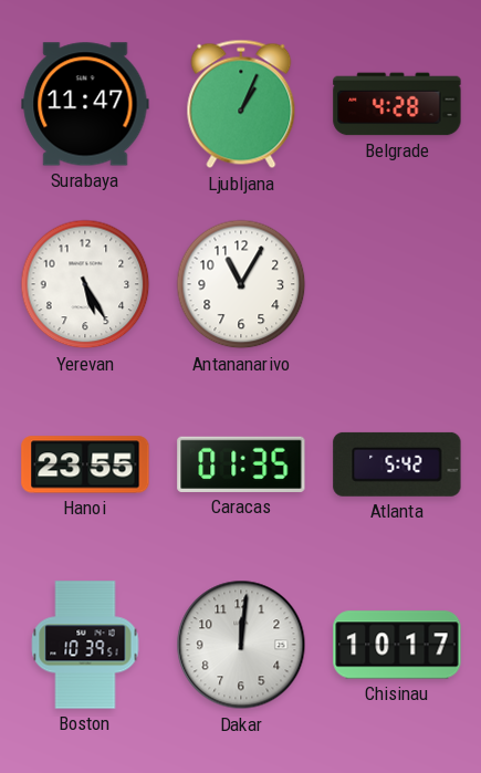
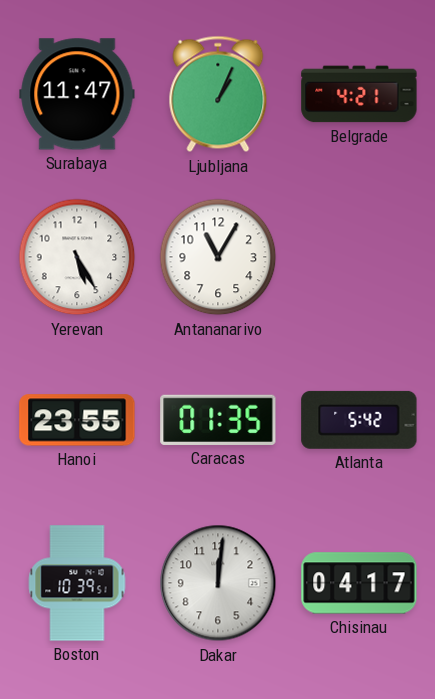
Belgrade: 4:28 -> 4:21
Chisinau: 10:17 -> 04:17
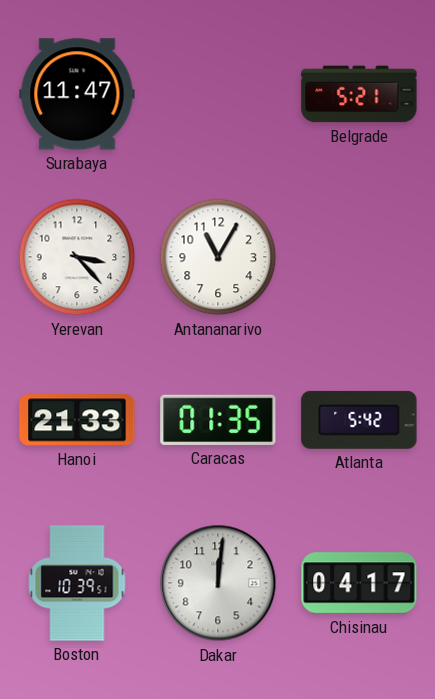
Ljubljana: 1:04 -> none
Belgrade: 4:21 -> 5:21
Yerevan: 5:25 -> 3:23
Hanoi: 23:55 -> 21:33
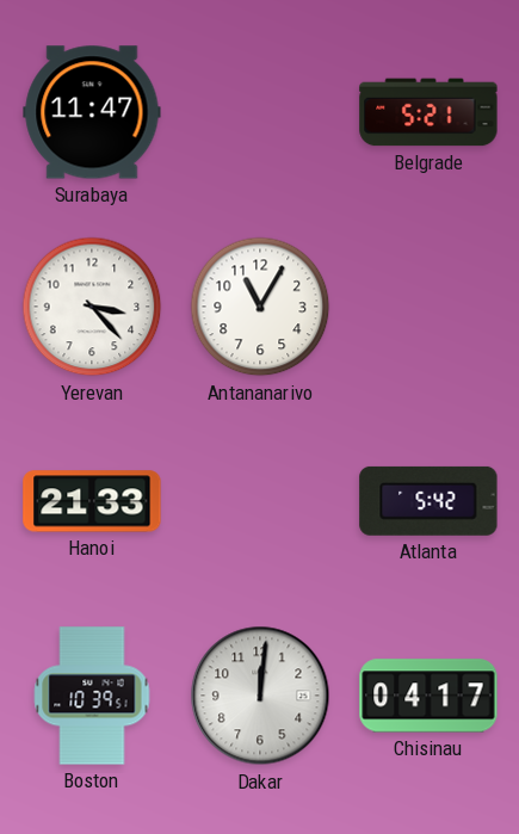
Caracas: 01:35 -> none
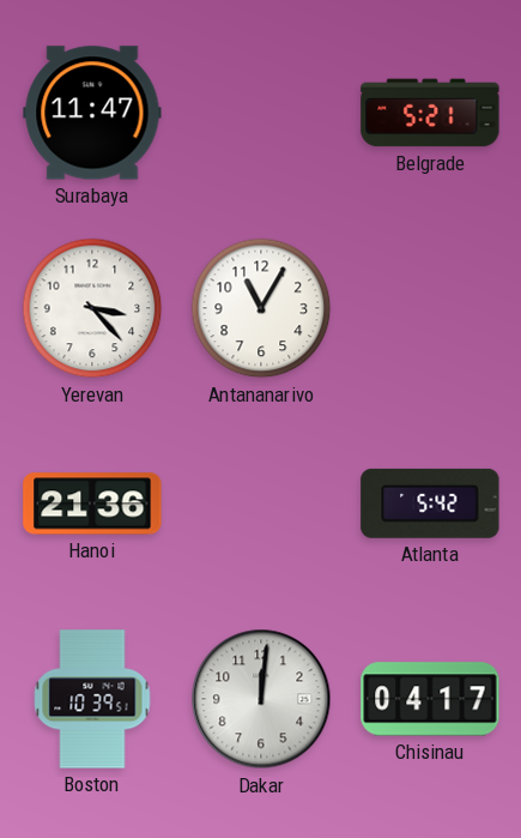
Hanoi: 21:33 -> 21:36
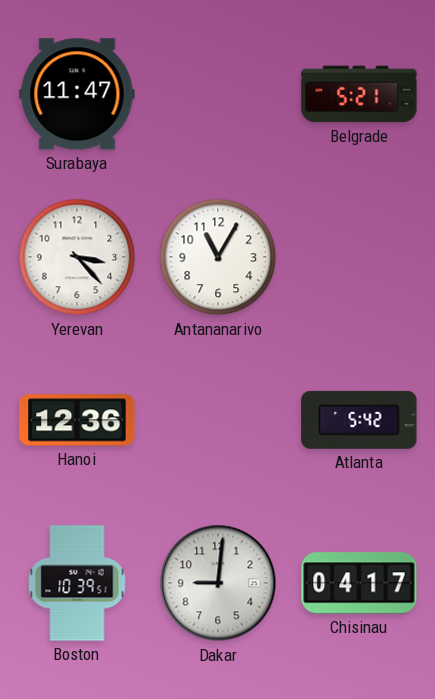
Hanoi: 21:36 -> 12:36
Dakar: 12:01 -> 9:01
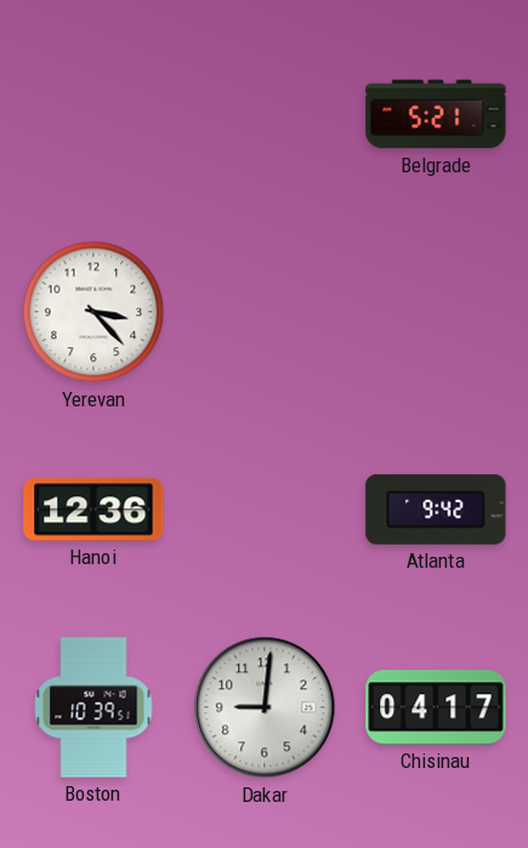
Surabaya: 11:47 -> none
Antananarivo: 11:05 -> none
Atlanta: 5:42 -> 9:42
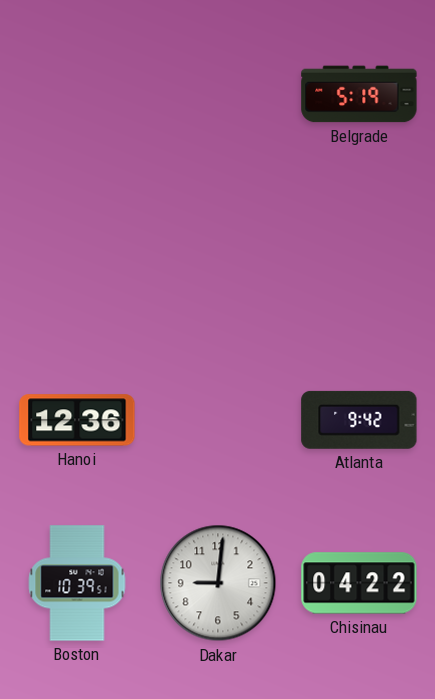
Belgrade: 5:21 -> 5:19
Yerevan: 3:23 -> none
Chisinau: 04:17 -> 04:22
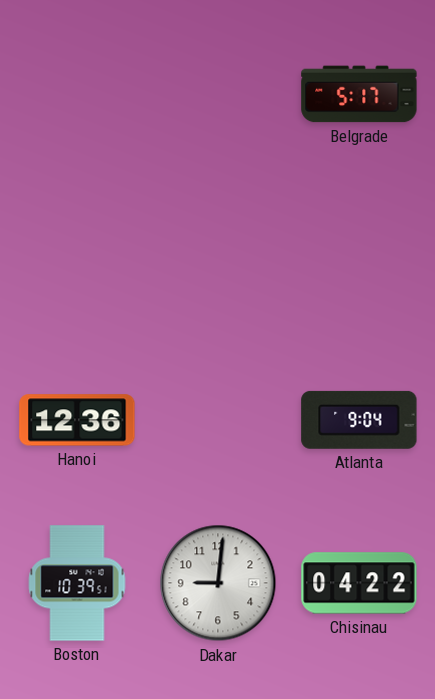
Belgrade: 5:19 -> 5:17
Atlanta: 9:42 -> 9:04
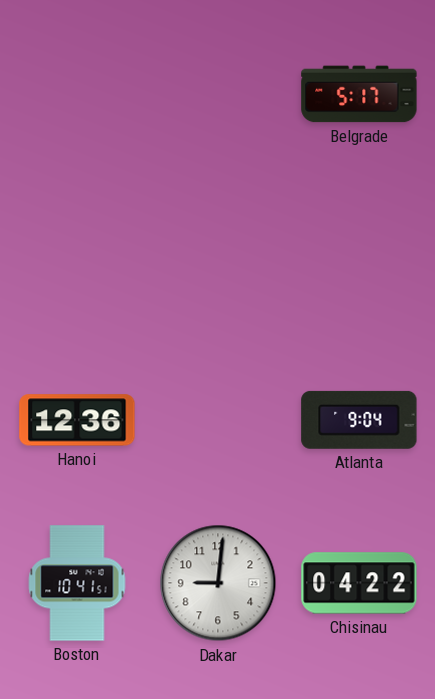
Boston: 10:39 -> 10:41
